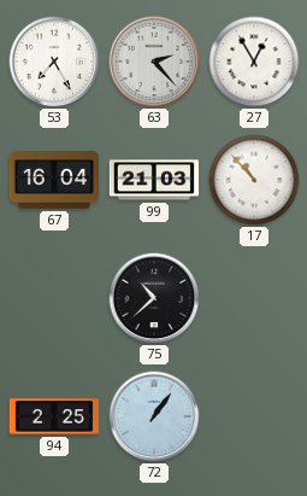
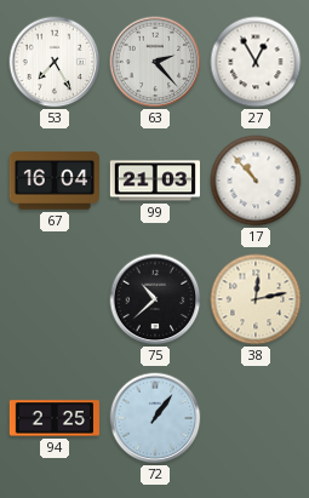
38: none -> 12:13
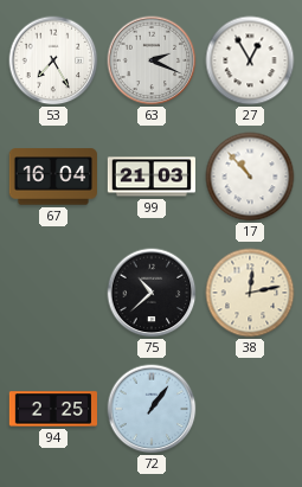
63: 2:23 -> 2:19
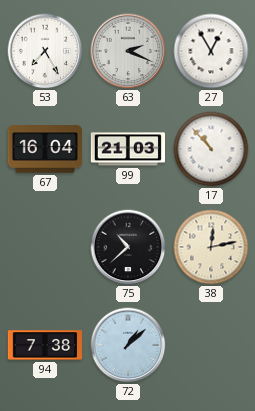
94: 2:25 -> 7:38
72: 1:06 -> 1:08
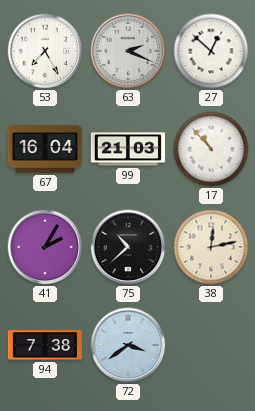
27: 12:55 -> 12:52
41: none -> 2:05
72: 1:08 -> 3:39
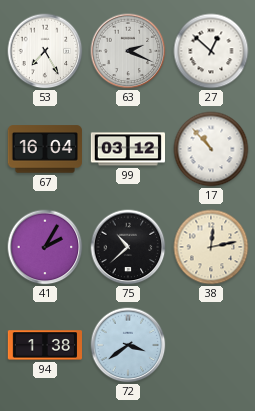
99: 21:03 -> 03:12
94: 7:38 -> 1:38
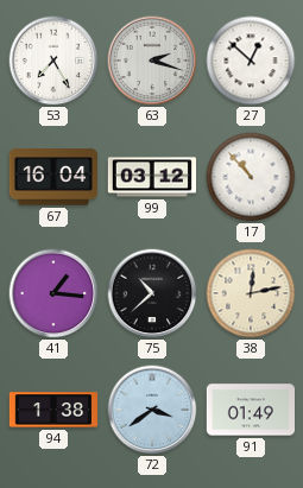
63: 2:19 -> 2:18
41: 2:05 -> 1:16
91: none -> 01:49
